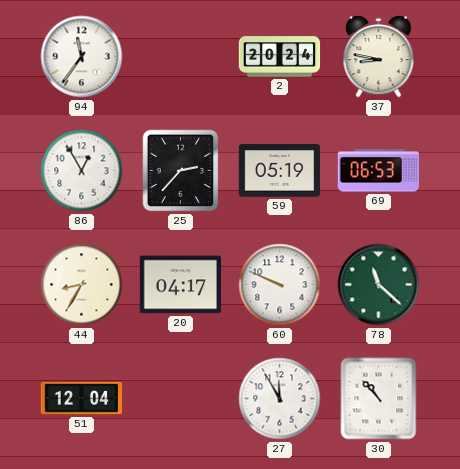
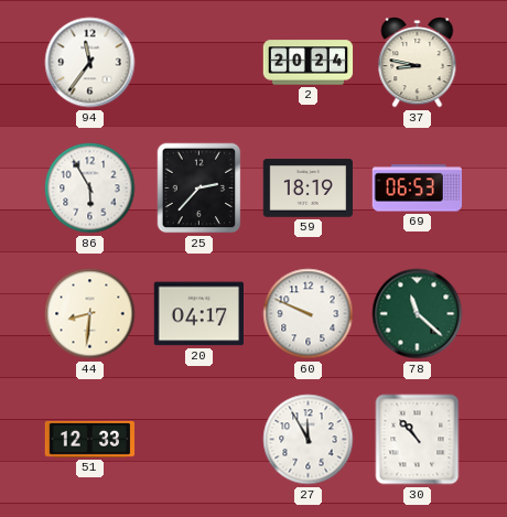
86: 12:55 -> 5:55
59: 05:19 -> 18:19
44: 8:35 -> 8:31
51: 12:04 -> 12:33
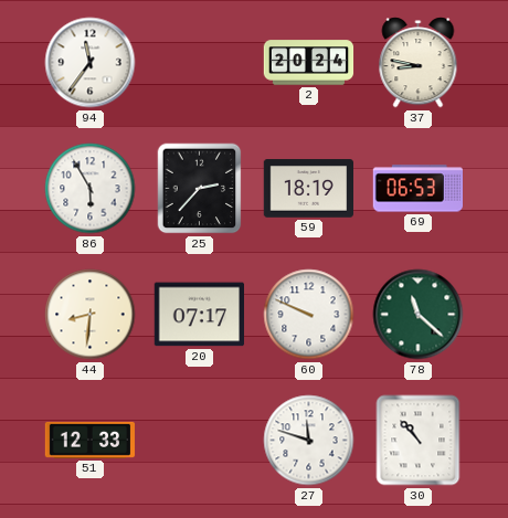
20: 04:17 -> 07:17
27: 11:55 -> 11:48
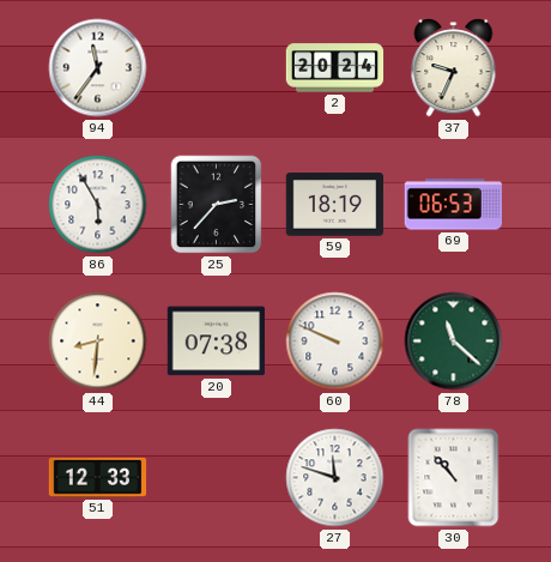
37: 8:47 -> 9:34
20: 07:17 -> 07:38
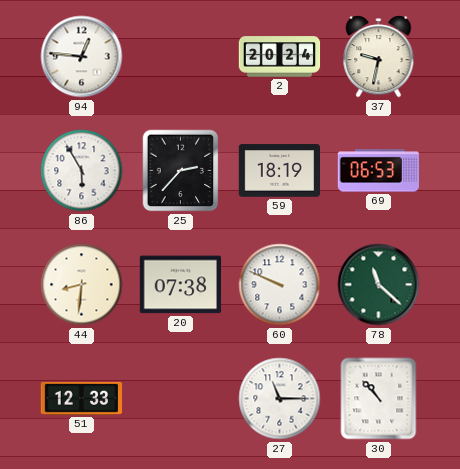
94: 11:36 -> 12:46
37: 9:34 -> 9:32
27: 11:48 -> 11:15
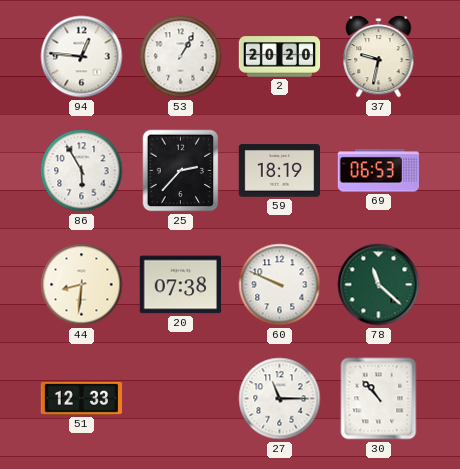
53: none -> 1:05
2: 20:24 -> 20:20
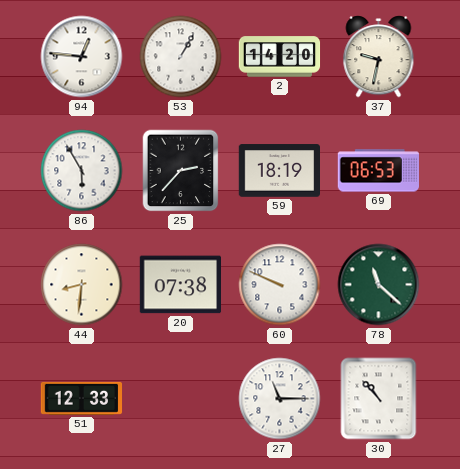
2: 20:20 -> 14:20
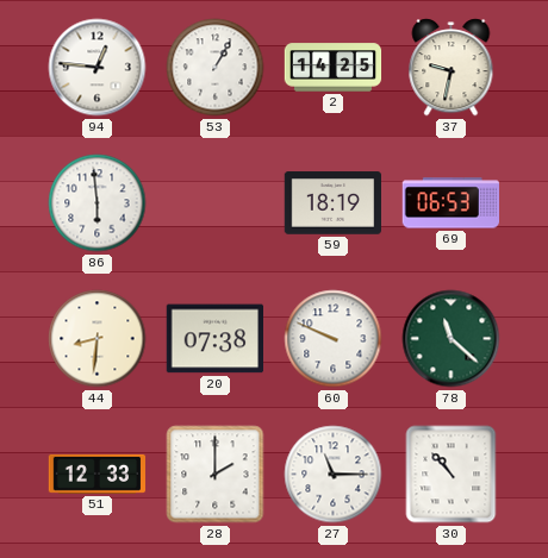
2: 14:20 -> 14:25
86: 5:55 -> 5:59
25: 2:37 -> none
28: none -> 2:00
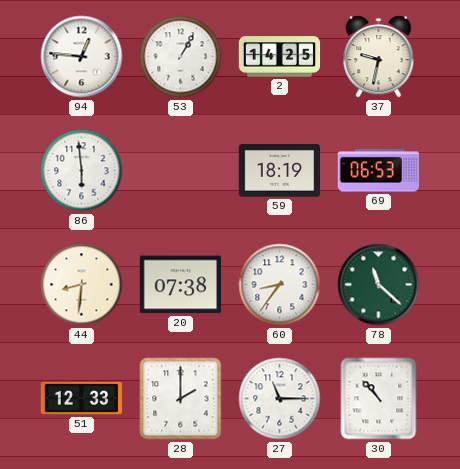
60: 9:49 -> 8:36
